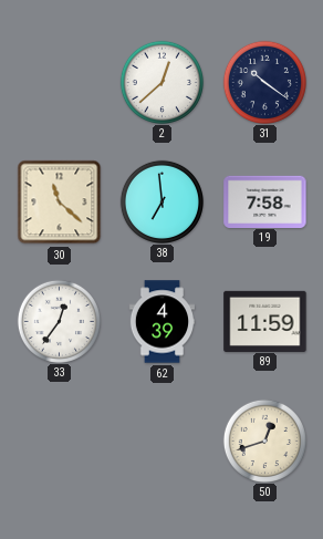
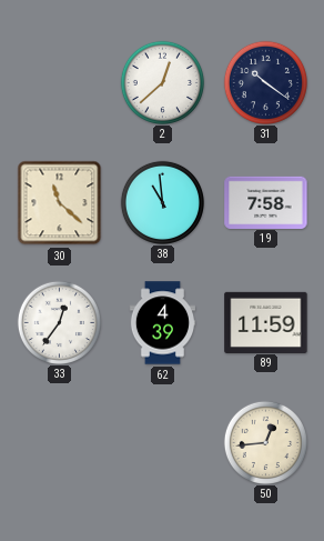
38: 6:59 -> 10:59
50: 12:42 -> 12:44
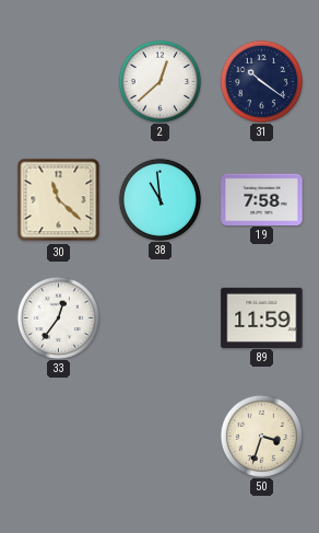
62: 4:39 -> none
50: 12:44 -> 3:33
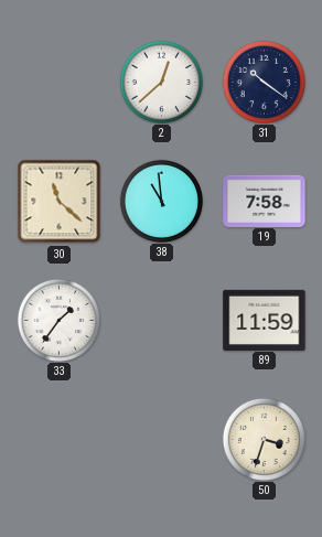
33: 12:36 -> 1:36
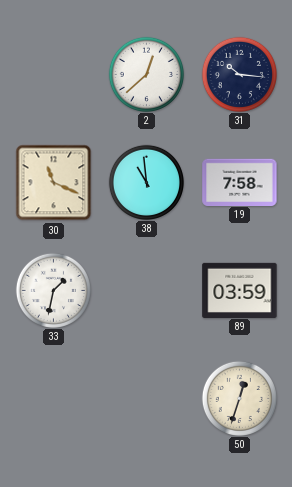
31: 10:21 -> 10:16
30: 11:22 -> 11:19
33: 1:36 -> 1:32
89: 11:59 -> 03:59
50: 3:33 -> 12:33
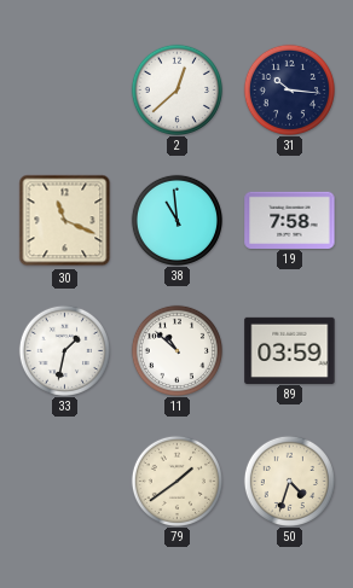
11: none -> 10:52
79: none -> 1:39
50: 12:33 -> 4:33
